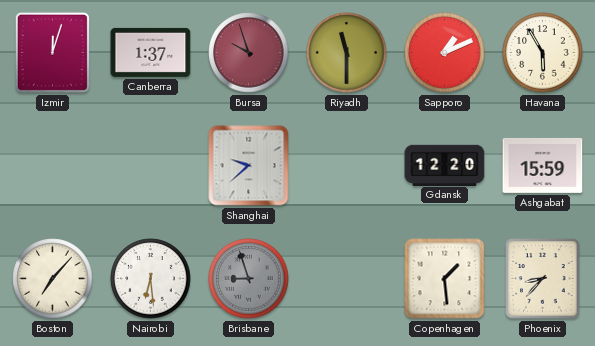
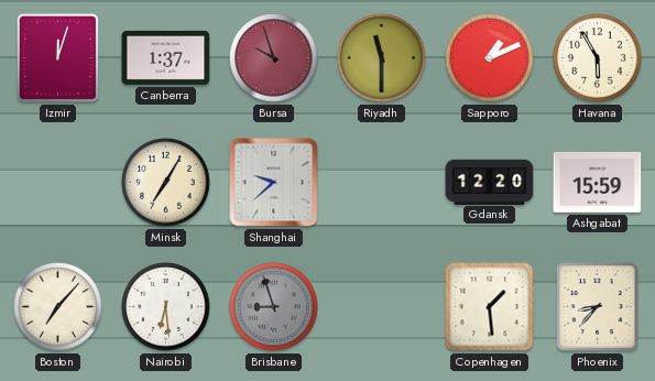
Minsk: none -> 7:05
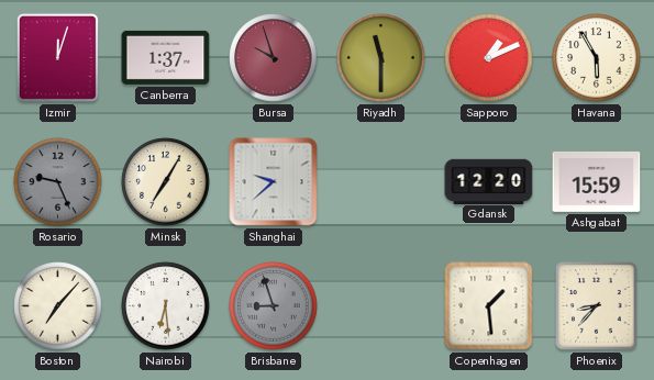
Rosario: none -> 9:26
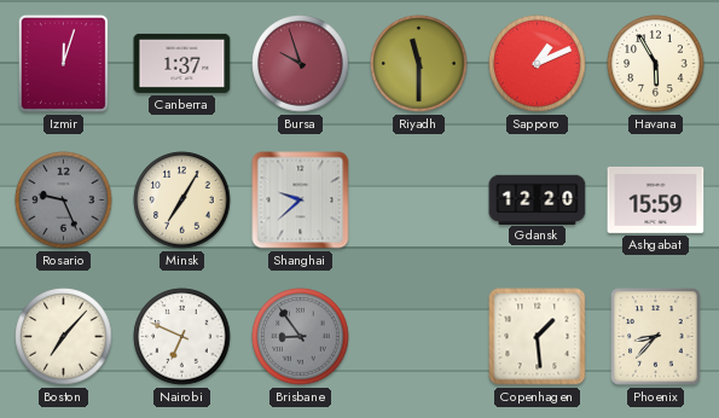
Nairobi: 6:29 -> 6:49
Brisbane: 8:57 -> 8:54
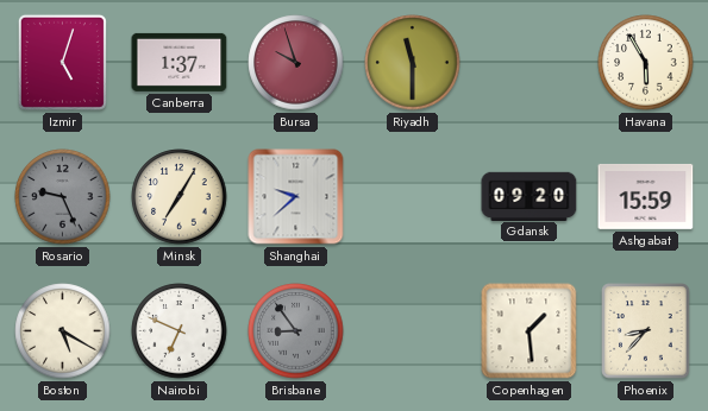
Izmir: 12:03 -> 5:03
Sapporo: 1:11 -> none
Gdansk: 12:20 -> 09:20
Boston: 7:07 -> 5:20
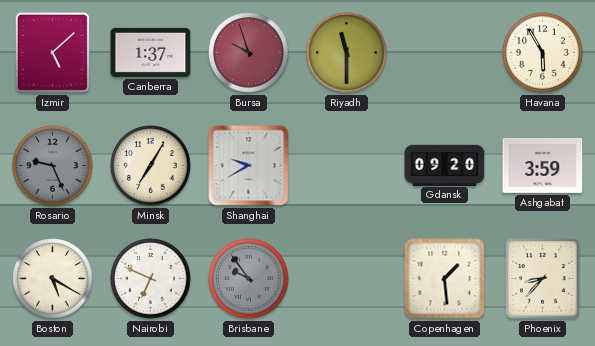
Izmir: 5:03 -> 5:08
Shanghai: 9:38 -> 9:40
Ashgabat: 15:59 -> 3:59
Brisbane: 8:54 -> 9:54
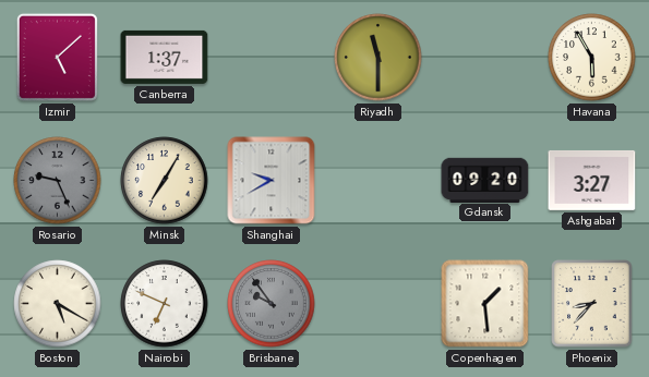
Bursa: 9:57 -> none
Ashgabat: 3:59 -> 3:27
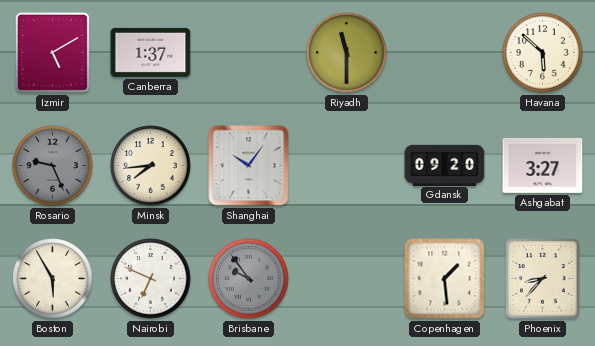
Izmir: 5:08 -> 5:10
Havana: 5:55 -> 5:52
Minsk: 7:05 -> 7:44
Shanghai: 9:40 -> 10:06
Boston: 5:20 -> 5:55
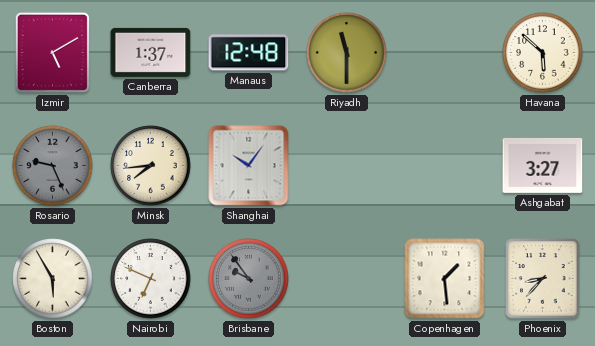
Manaus: none -> 12:48
Gdansk: 09:20 -> none
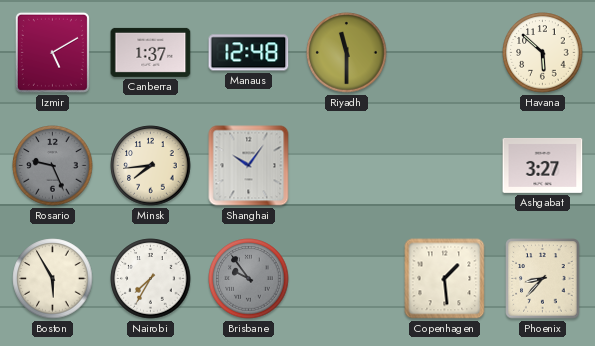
Nairobi: 6:49 -> 7:35
